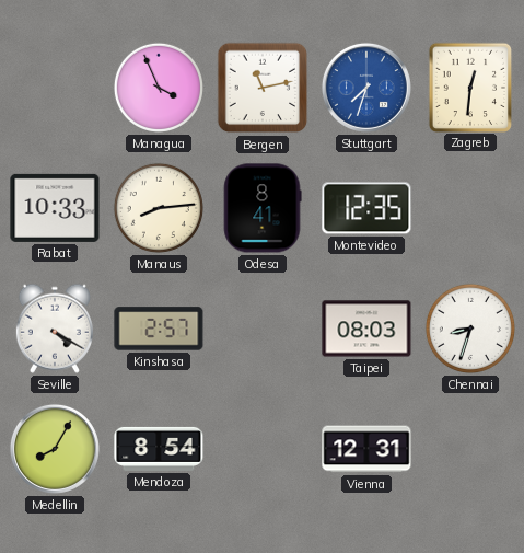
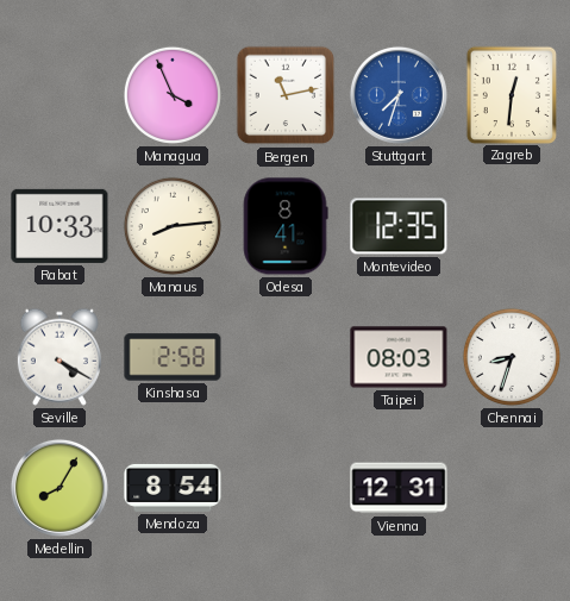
Kinshasa: 2:57 -> 2:58
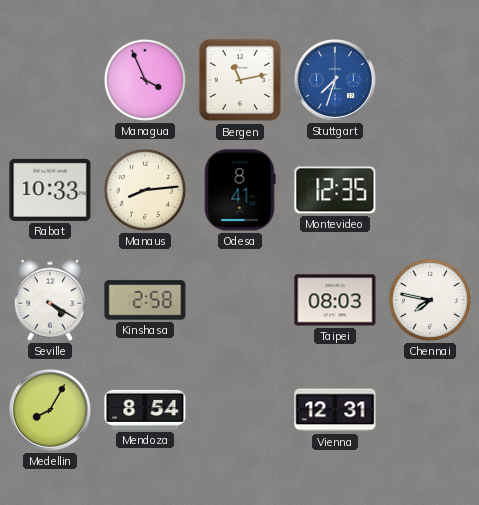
Zagreb: 12:31 -> none
Chennai: 8:33 -> 7:47
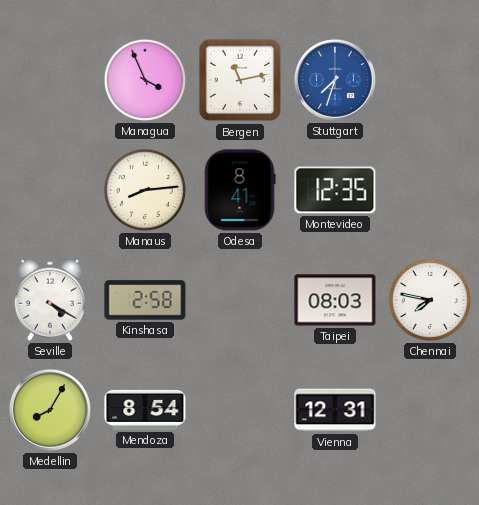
Rabat: 10:33 -> none
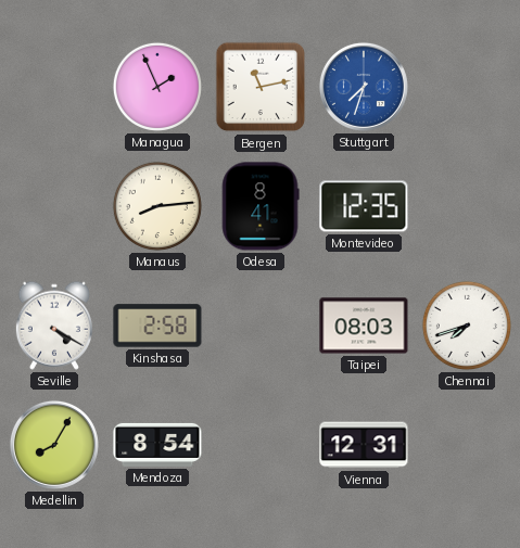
Managua: 3:56 -> 1:56
Chennai: 7:47 -> 7:42
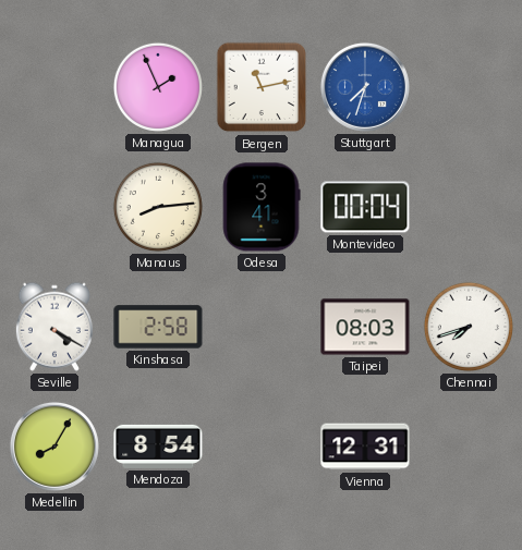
Odesa: 8:41 -> 3:41
Montevideo: 12:35 -> 00:04
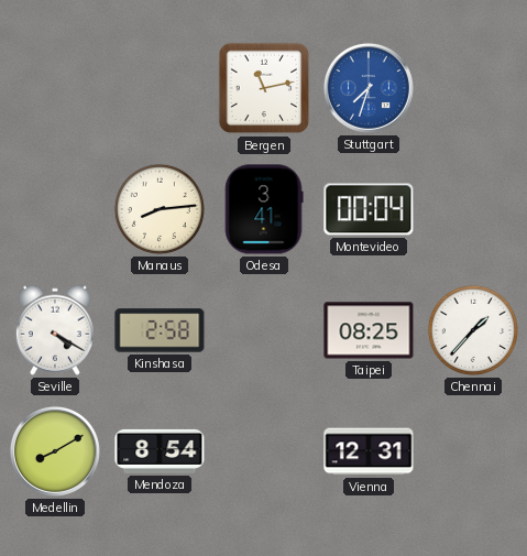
Managua: 1:56 -> none
Taipei: 08:03 -> 08:25
Chennai: 7:42 -> 1:37
Medellin: 8:05 -> 8:10
